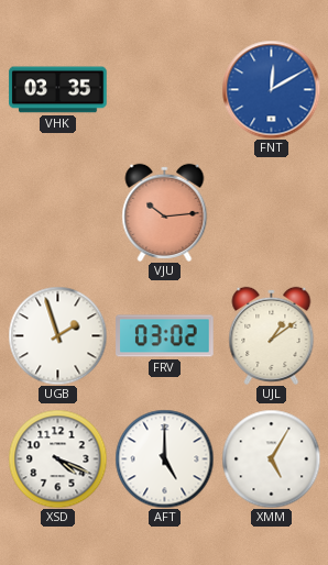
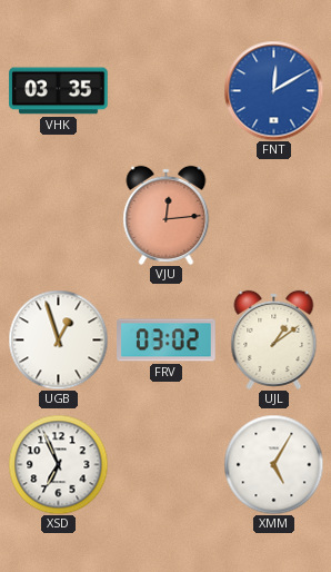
VJU: 10:14 -> 12:14
UGB: 1:57 -> 12:57
XSD: 4:19 -> 6:56
AFT: 5:00 -> none
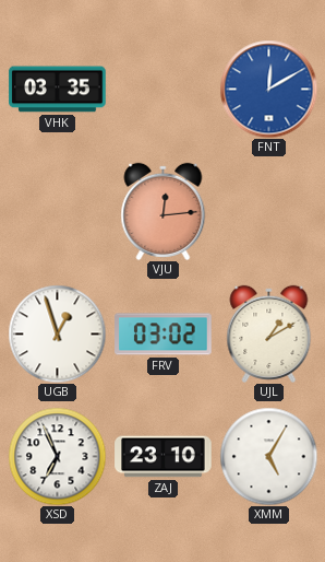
UJL: 1:09 -> 1:10
ZAJ: none -> 23:10
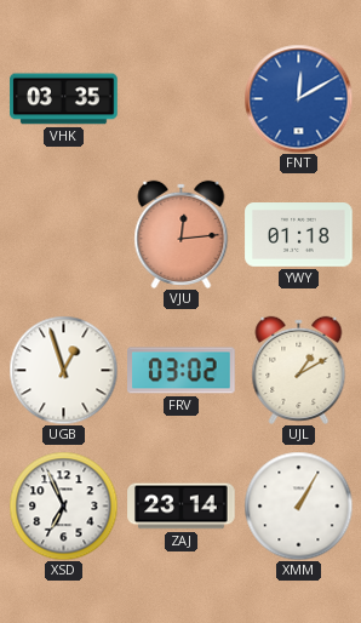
YWY: none -> 01:18
ZAJ: 23:10 -> 23:14
XMM: 5:05 -> 1:05
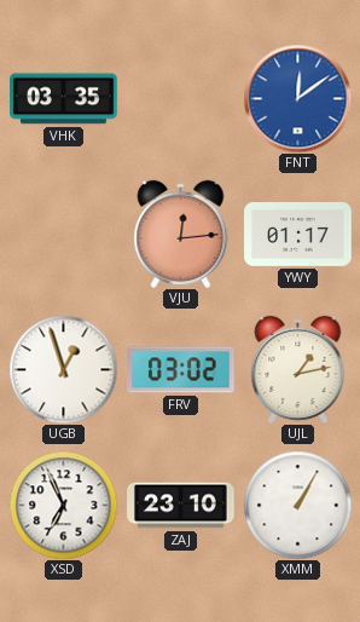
FNT: 12:10 -> 12:09
YWY: 01:18 -> 01:17
UJL: 1:10 -> 1:13
ZAJ: 23:14 -> 23:10
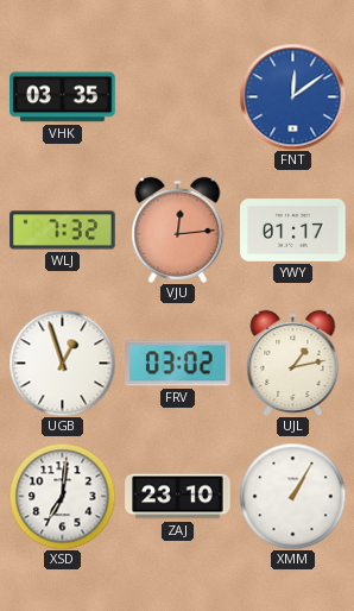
WLJ: none -> 7:32
XSD: 6:56 -> 7:01
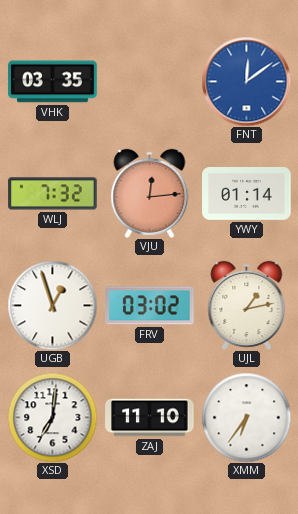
YWY: 01:17 -> 01:14
ZAJ: 23:10 -> 11:10
XMM: 1:05 -> 6:36
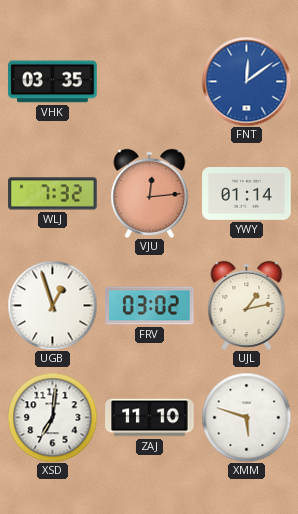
XMM: 6:36 -> 5:48
